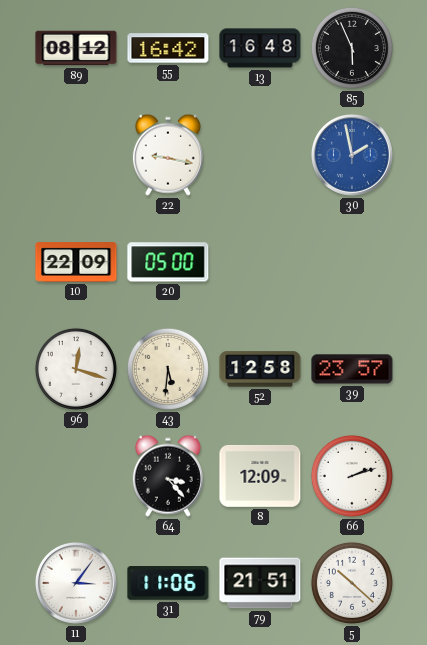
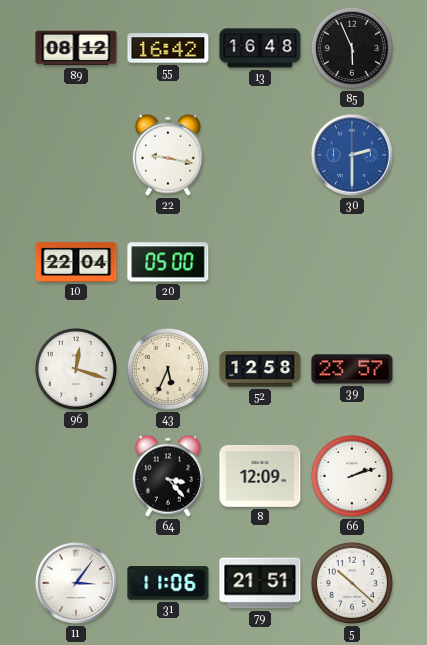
30: 1:58 -> 2:30
10: 22:09 -> 22:04
43: 5:31 -> 5:34
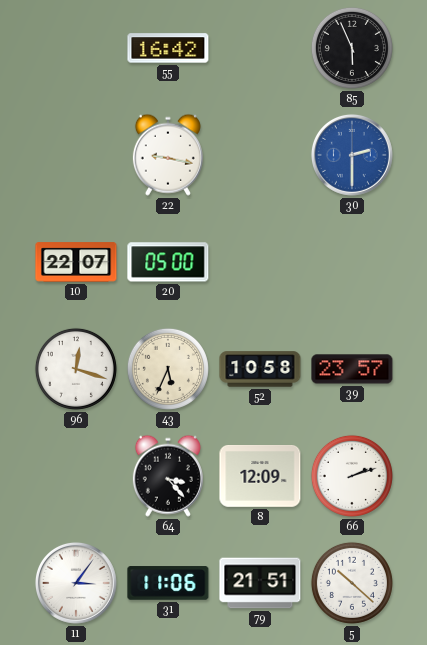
89: 08:12 -> none
13: 16:48 -> none
10: 22:04 -> 22:07
52: 12:58 -> 10:58
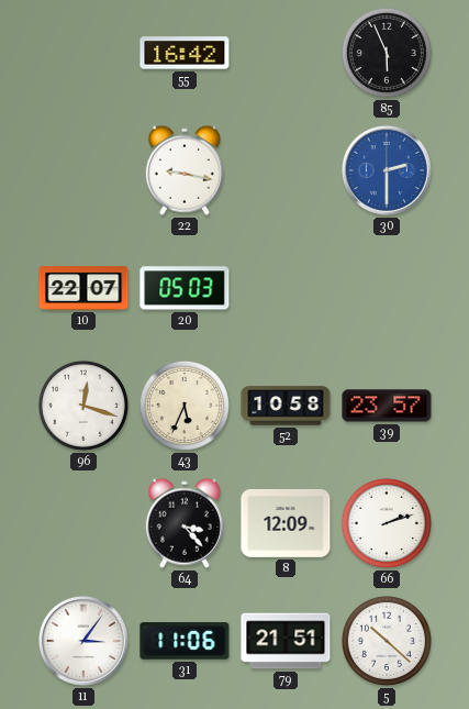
20: 05:00 -> 05:03
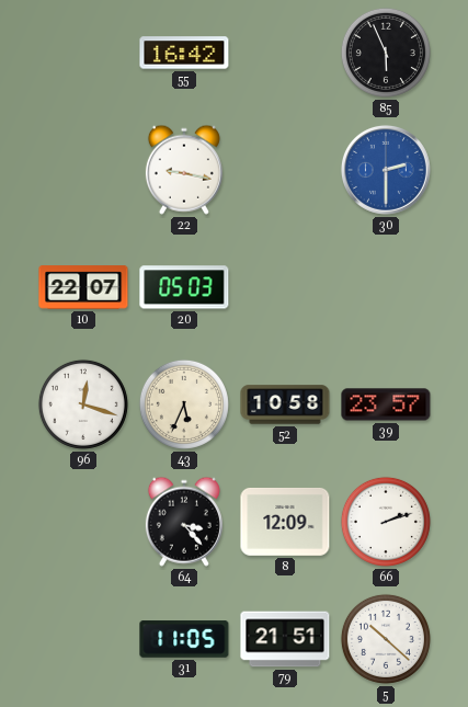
11: 3:06 -> none
31: 11:06 -> 11:05
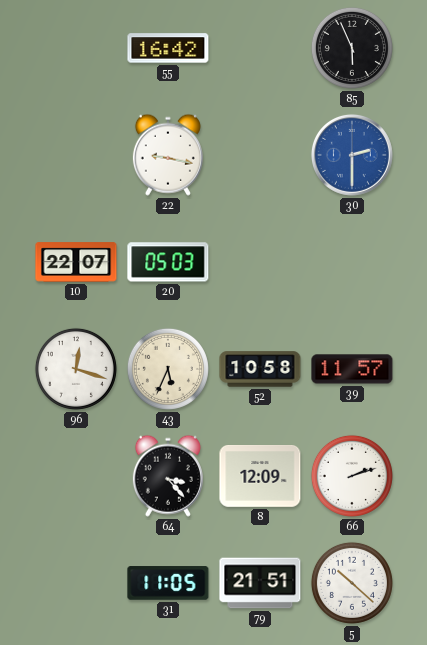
39: 23:57 -> 11:57
